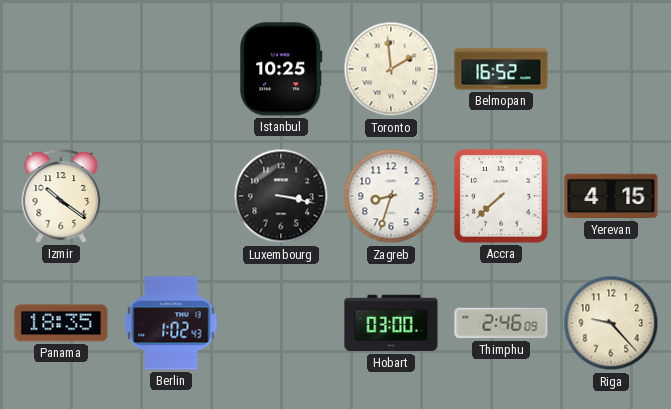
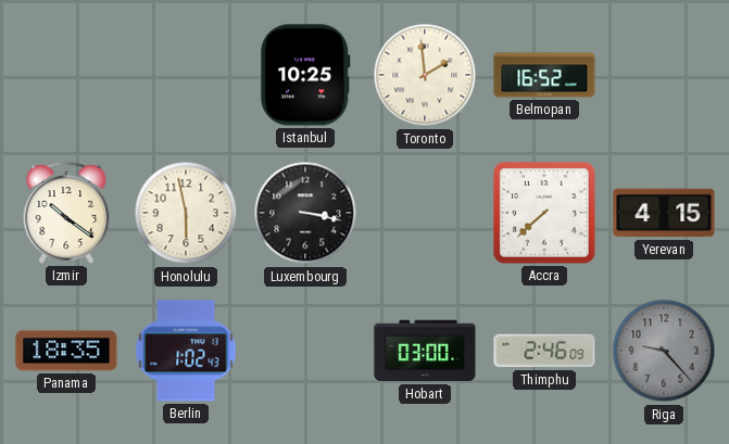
Honolulu: none -> 5:58
Zagreb: 8:33 -> none
Riga dial: cream -> grey
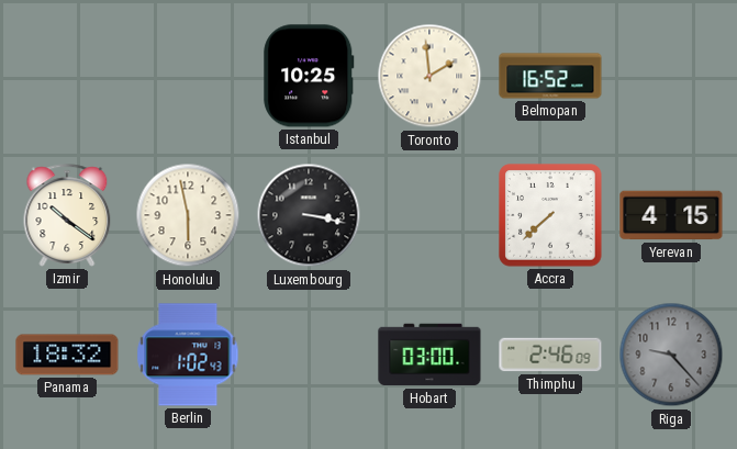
Panama: 18:35 -> 18:32
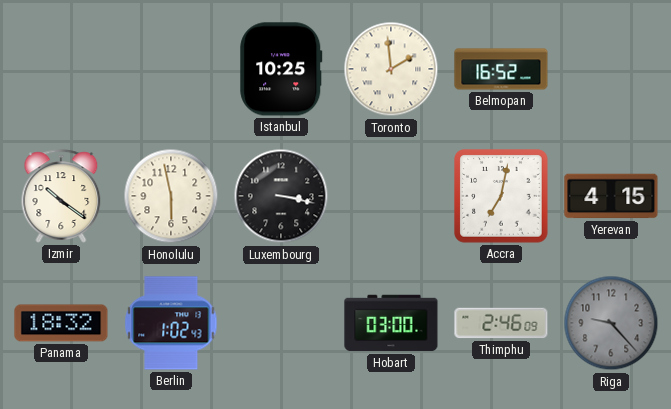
Accra: 7:38 -> 7:02
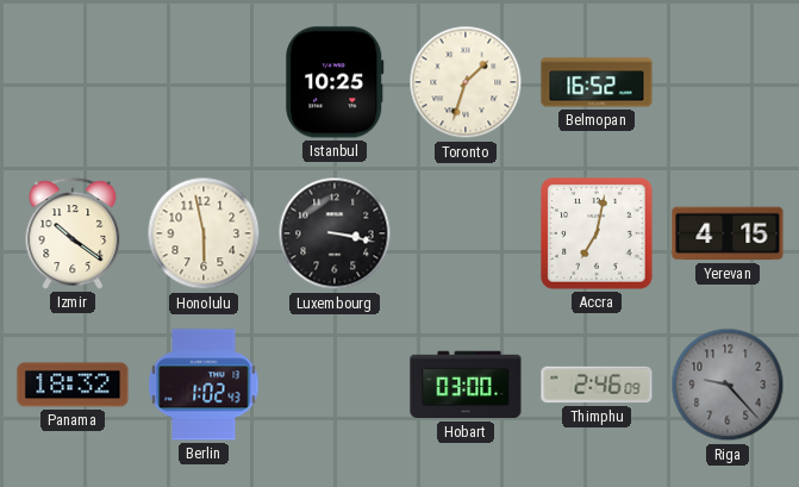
Toronto: 1:59 -> 1:33
